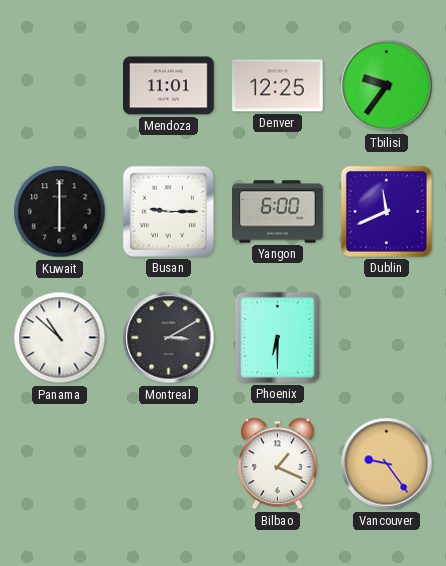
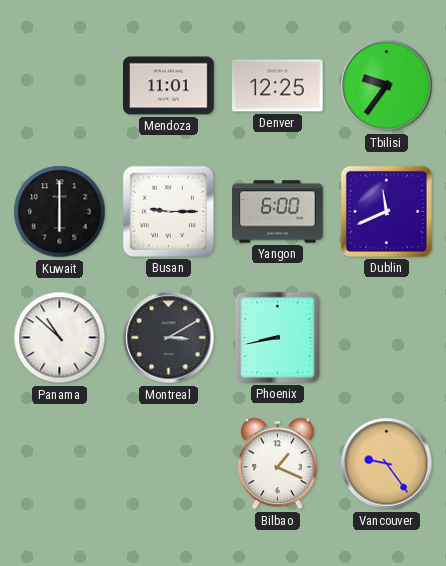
Phoenix: 6:30 -> 8:43
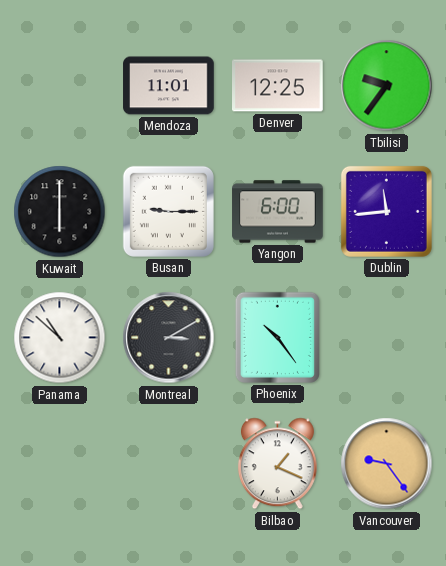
Dublin: 11:41 -> 11:44
Phoenix: 8:43 -> 10:24
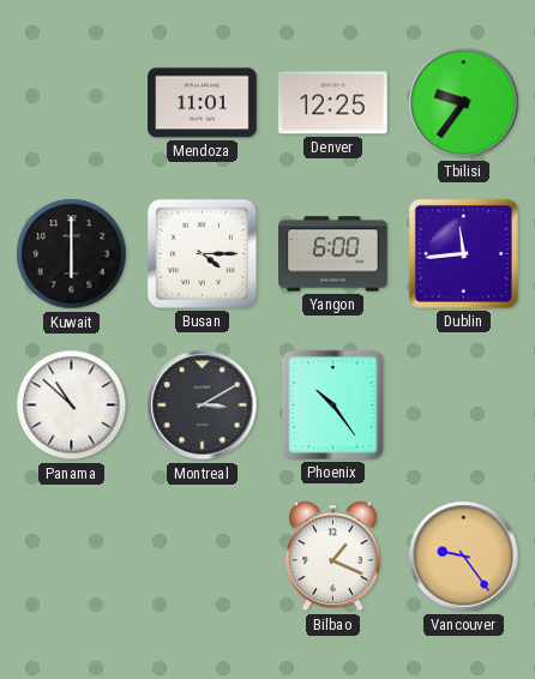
Busan: 9:15 -> 4:15
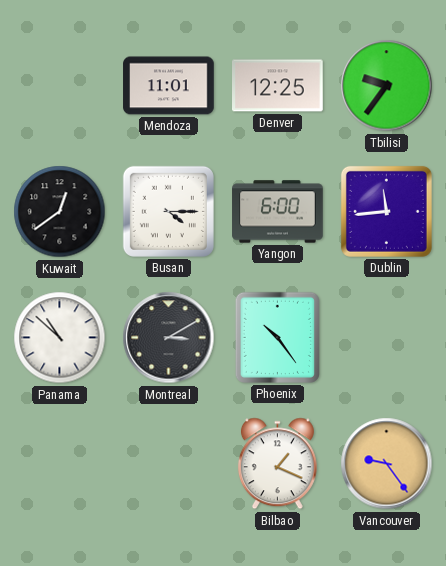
Kuwait: 6:00 -> 12:39
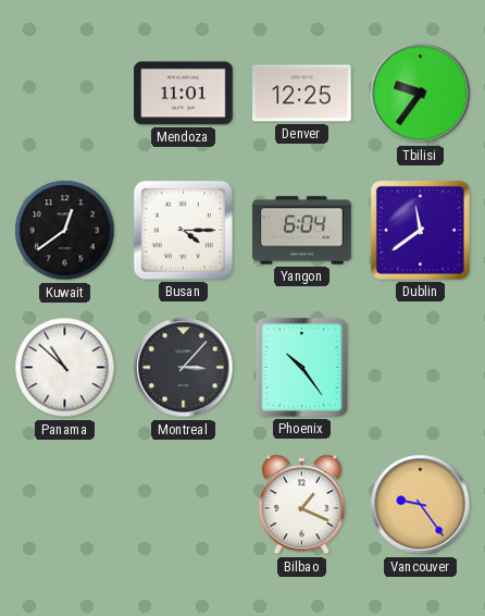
Yangon: 6:00 -> 6:04
Dublin: 11:44 -> 11:39
Montreal: 3:10 -> 3:07
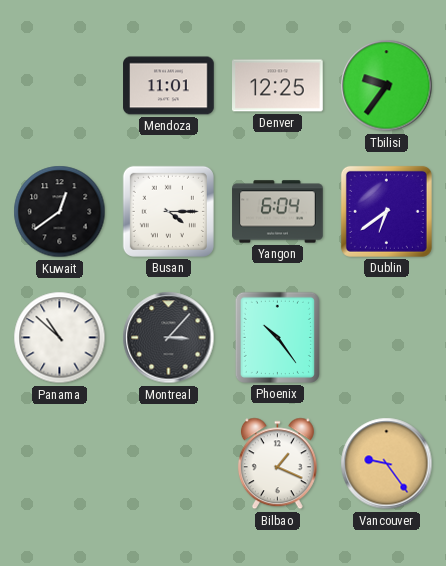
Dublin: 11:39 -> 6:39
